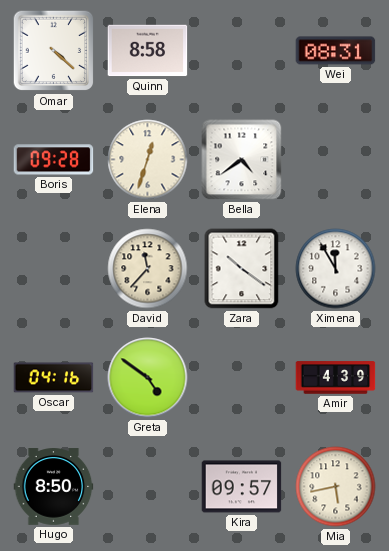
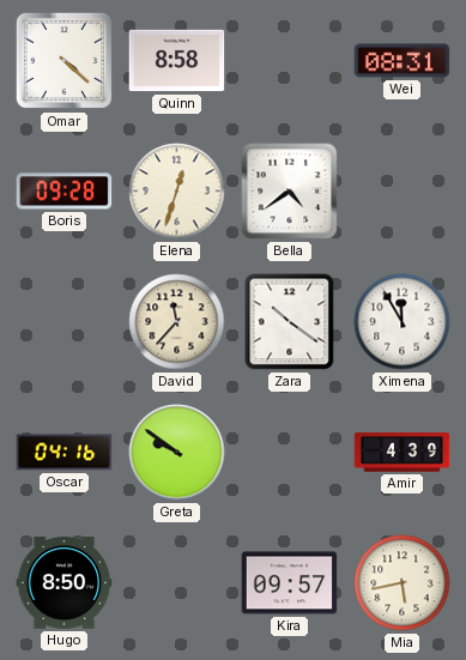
Greta: 4:51 -> 9:51
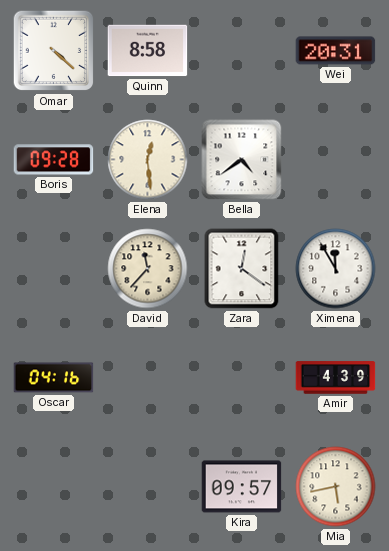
Wei: 08:31 -> 20:31
Elena: 12:33 -> 12:29
Zara: 10:21 -> 12:21
Greta: 9:51 -> none
Hugo: 8:50 -> none
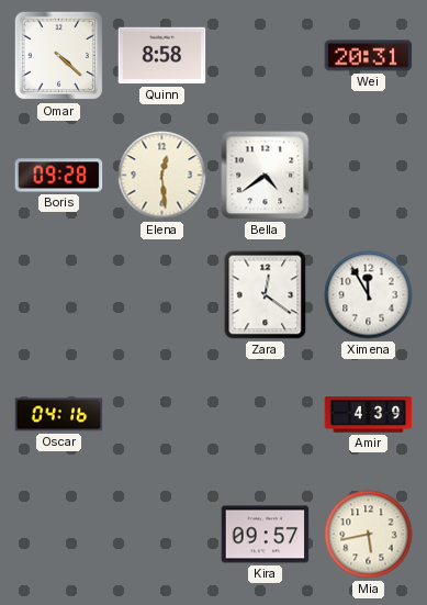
David: 11:37 -> none
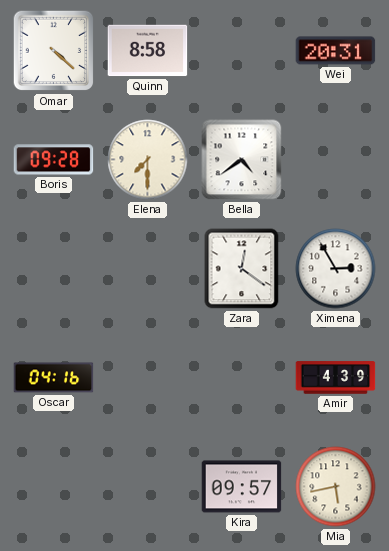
Elena: 12:29 -> 7:30
Ximena: 11:55 -> 2:55
